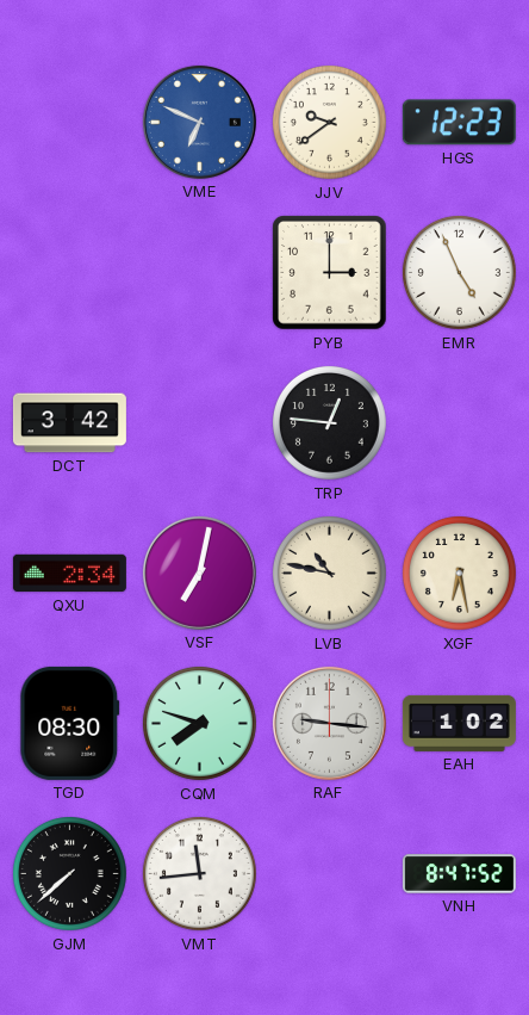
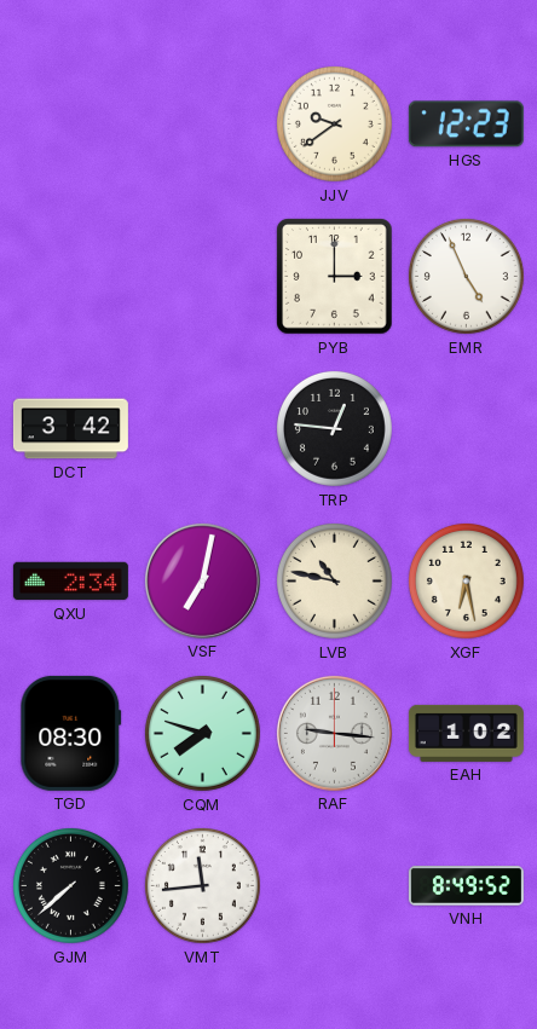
VME: 6:49 -> none
VNH: 8:47 -> 8:49
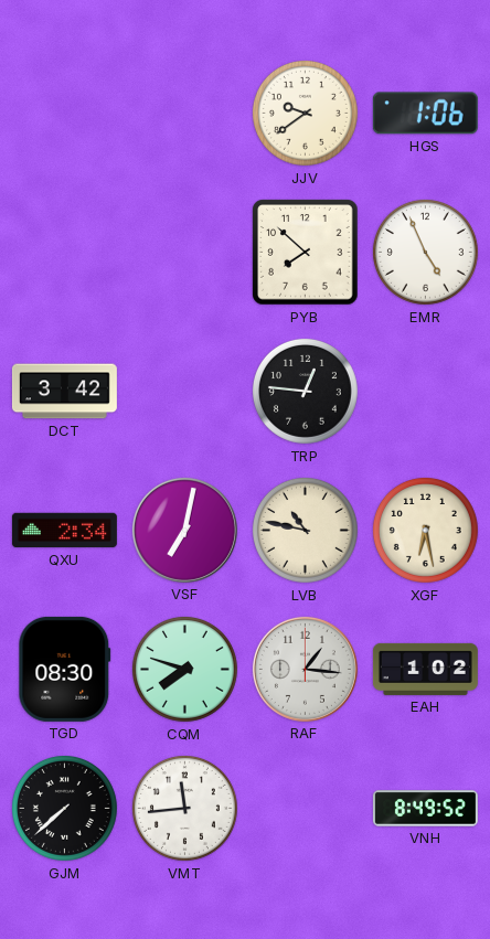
HGS: 12:23 -> 1:06
PYB: 3:00 -> 7:52
RAF: 9:16 -> 1:16
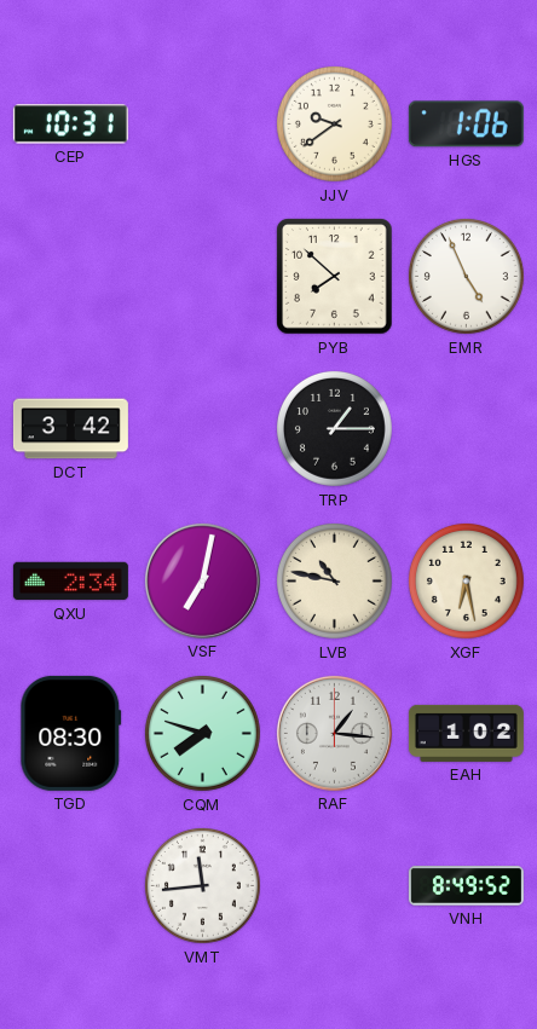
CEP: none -> 10:31
TRP: 12:46 -> 1:15
GJM: 7:38 -> none
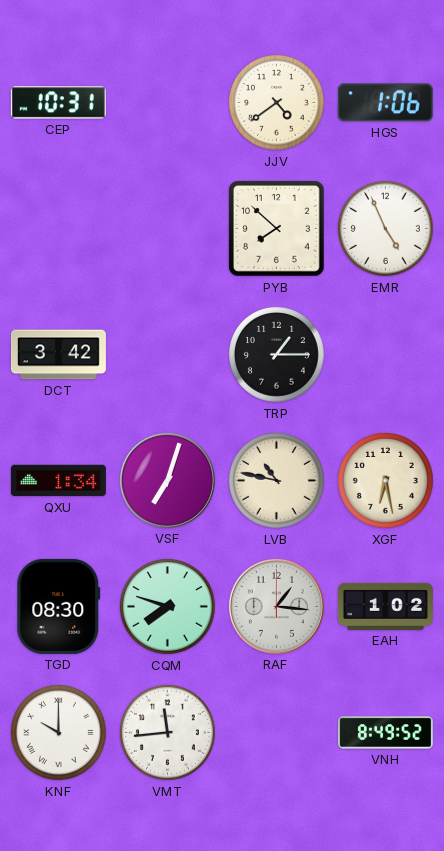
JJV: 9:39 -> 4:39
QXU: 2:34 -> 1:34
VSF: 7:02 -> 7:03
KNF: none -> 10:00
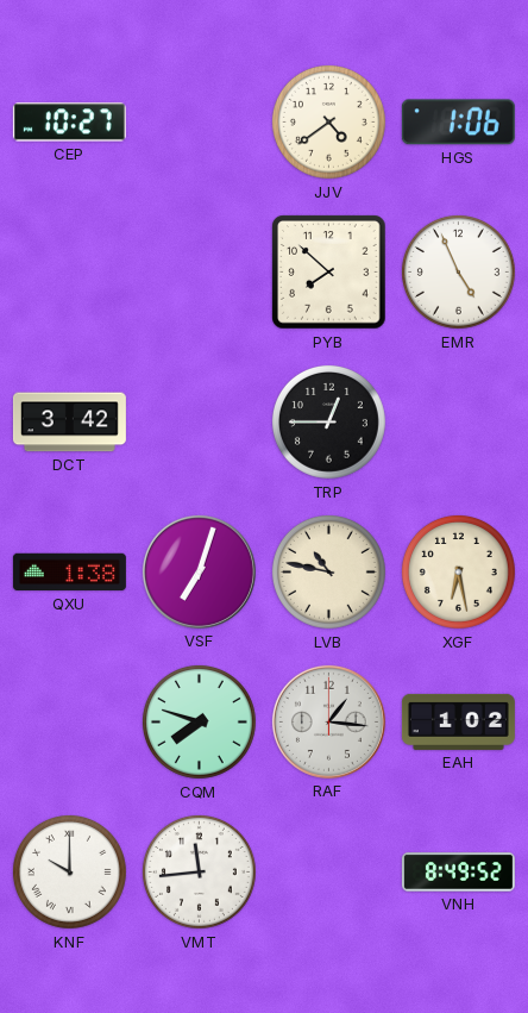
CEP: 10:31 -> 10:27
TRP: 1:15 -> 12:45
QXU: 1:34 -> 1:38
TGD: 08:30 -> none
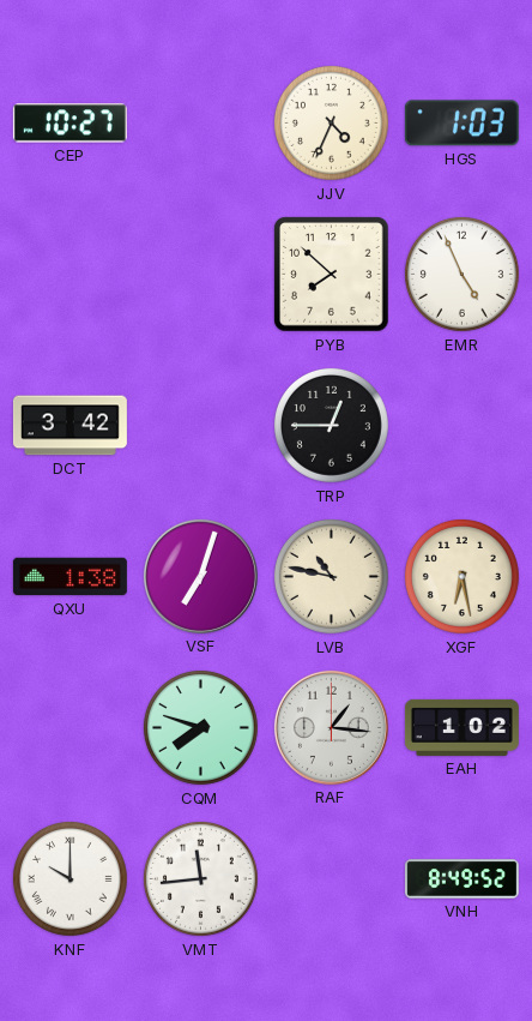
JJV: 4:39 -> 4:34
HGS: 1:06 -> 1:03
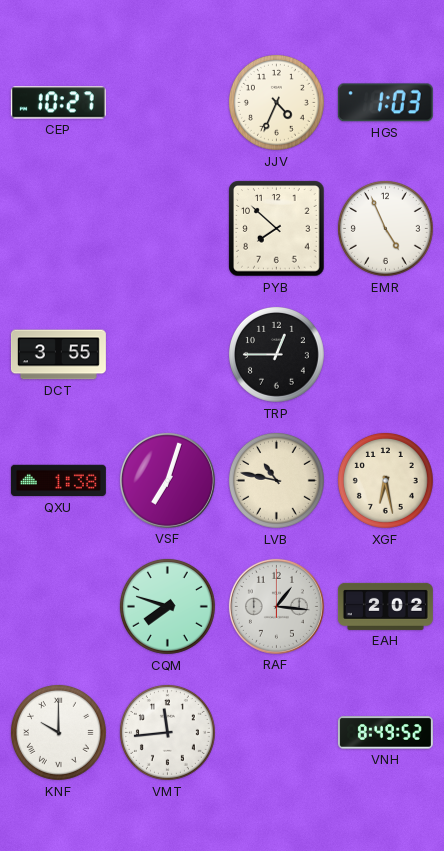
DCT: 3:42 -> 3:55
EAH: 1:02 -> 2:02
